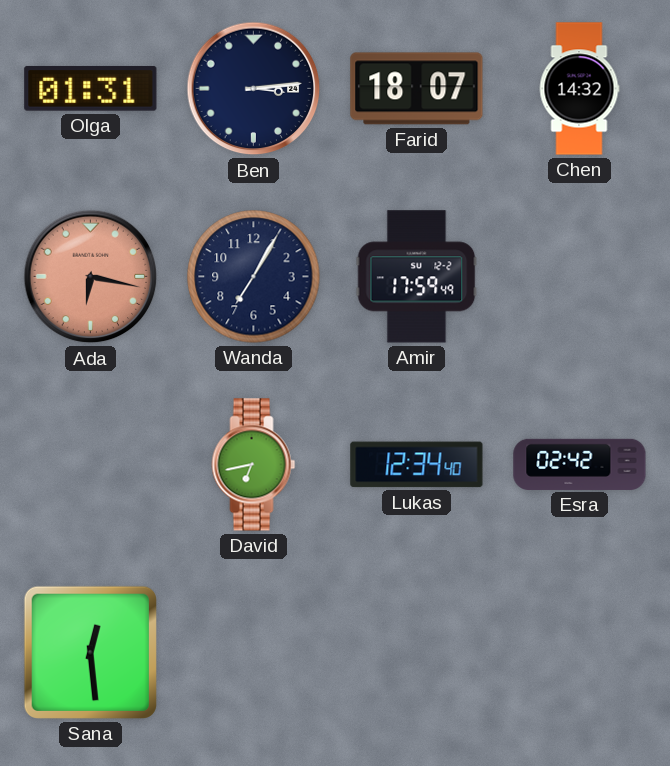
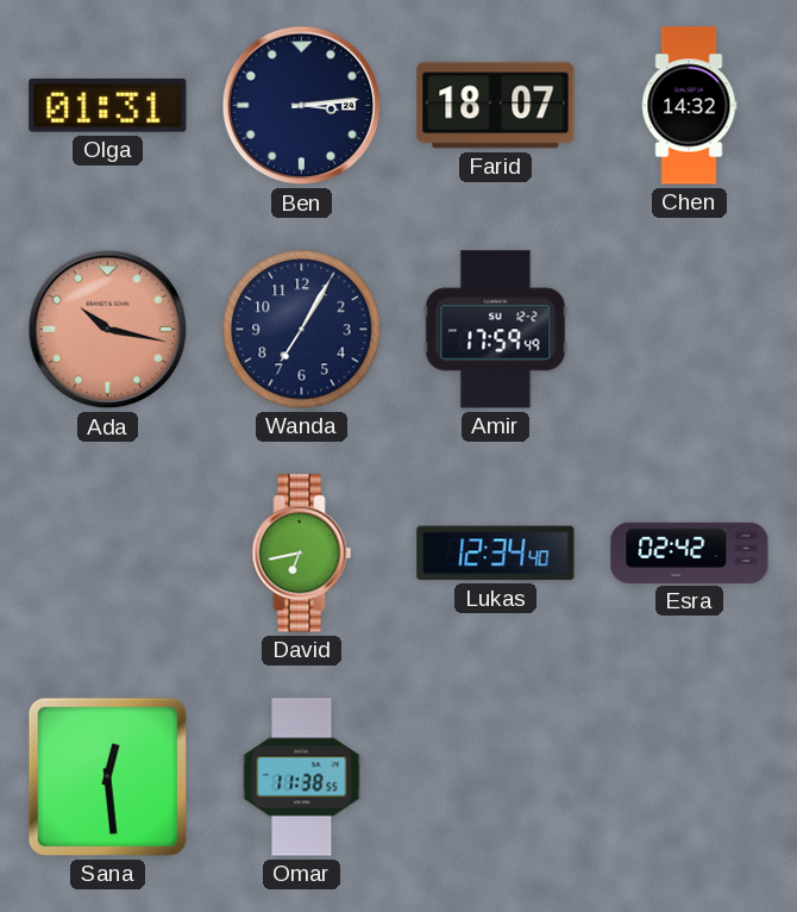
Ada: 6:17 -> 10:17
Omar: none -> 11:38
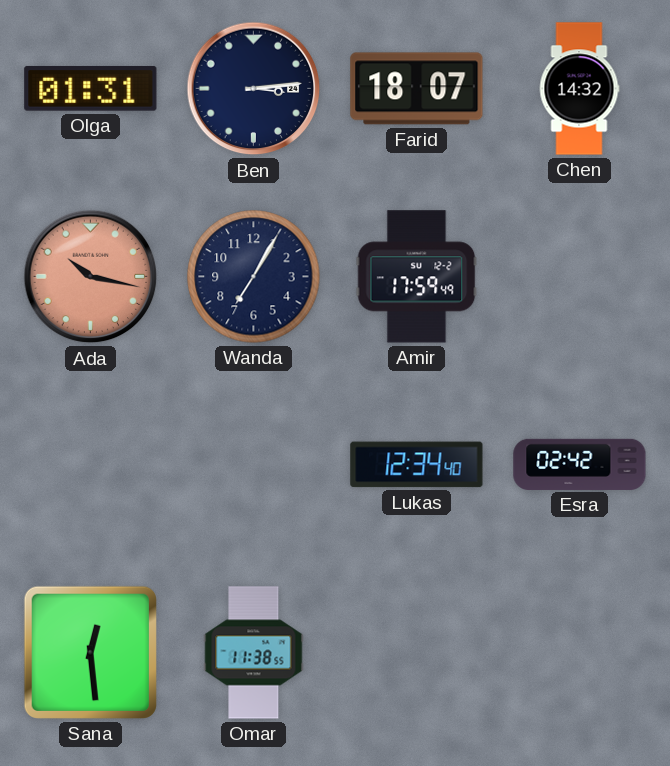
David: 6:43 -> none
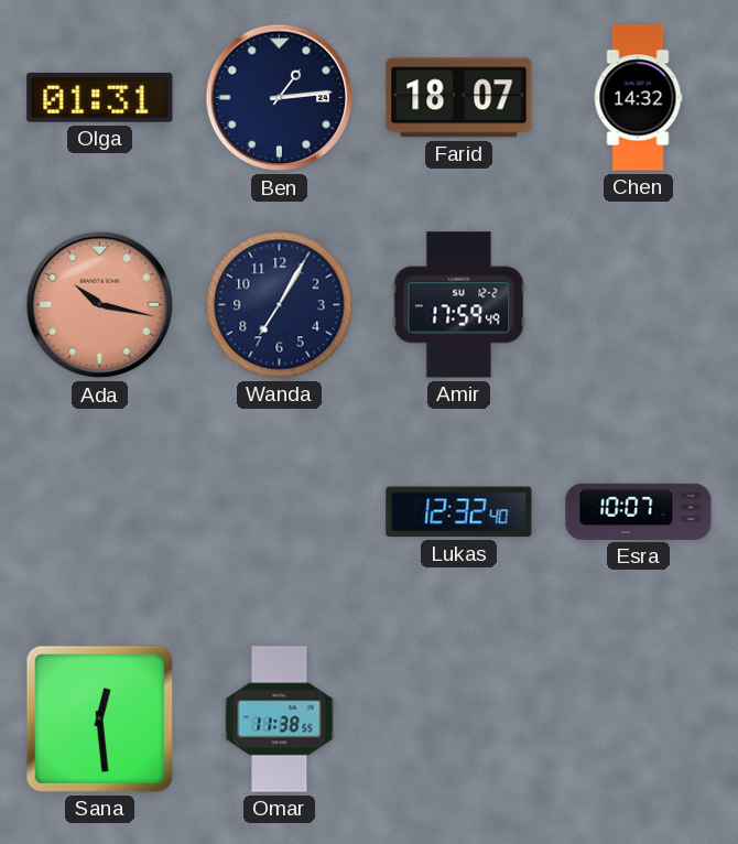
Ben: 3:14 -> 1:14
Lukas: 12:34 -> 12:32
Esra: 02:42 -> 10:07
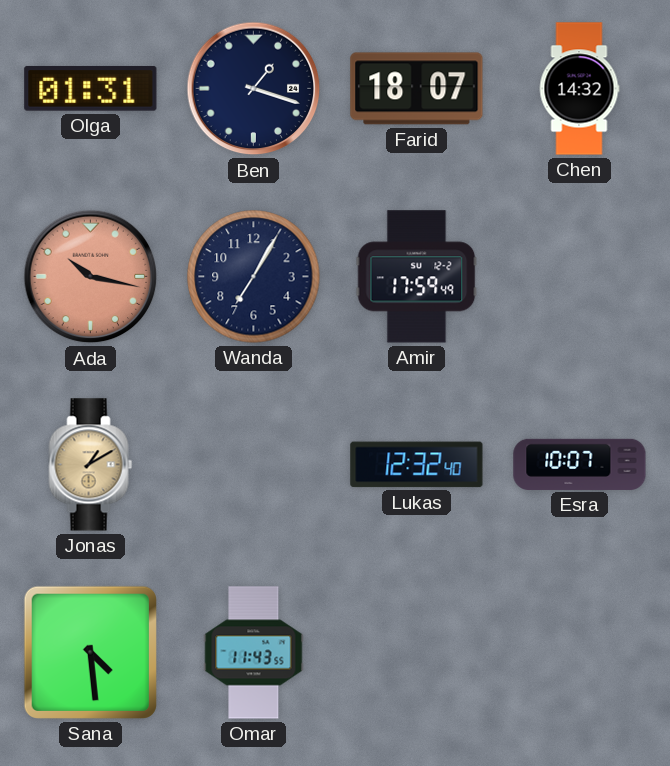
Ben: 1:14 -> 1:18
Jonas: none -> 1:10
Sana: 12:29 -> 4:29
Omar: 11:38 -> 11:43
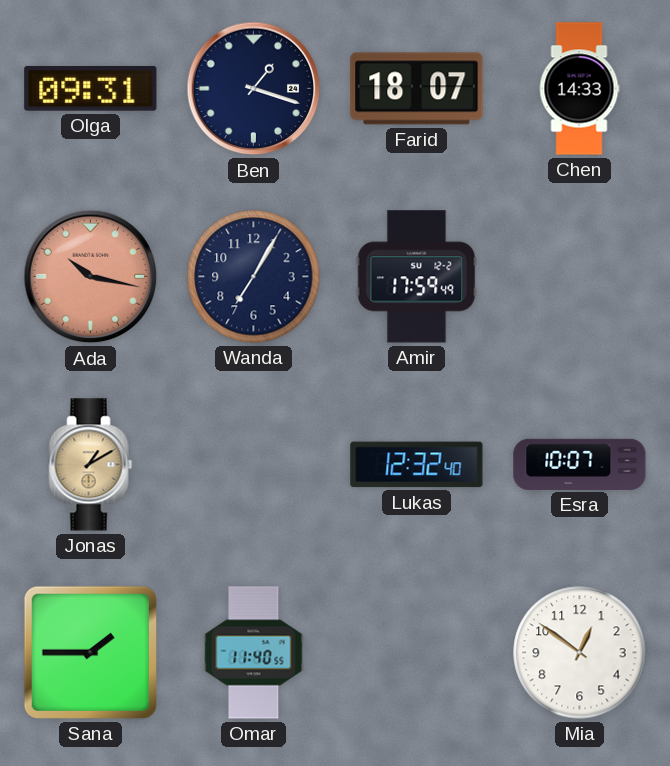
Olga: 01:31 -> 09:31
Chen: 14:32 -> 14:33
Sana: 4:29 -> 1:45
Omar: 11:43 -> 11:40
Mia: none -> 12:51
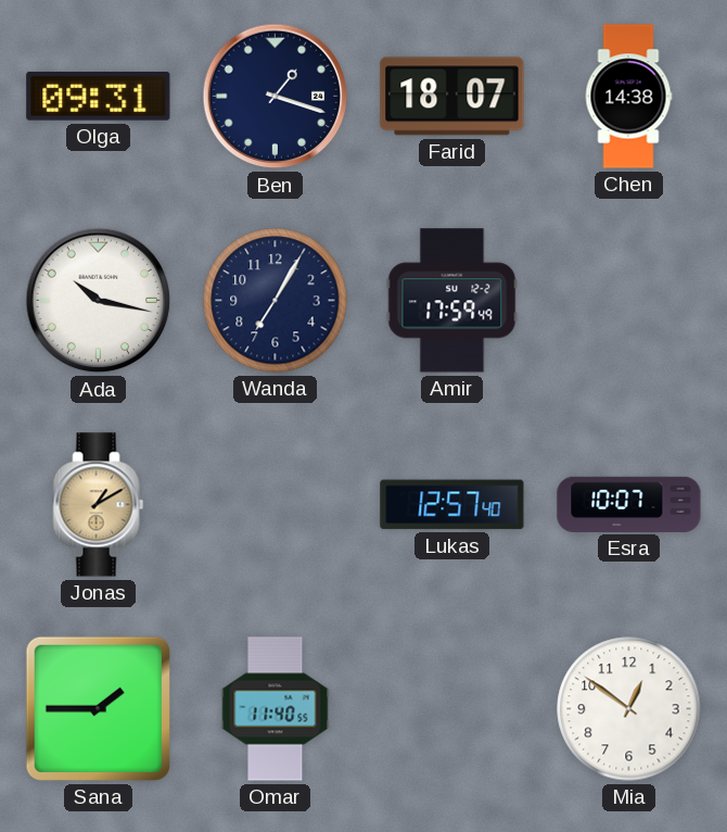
Chen: 14:33 -> 14:38
Ada dial: salmon -> white
Lukas: 12:32 -> 12:57
